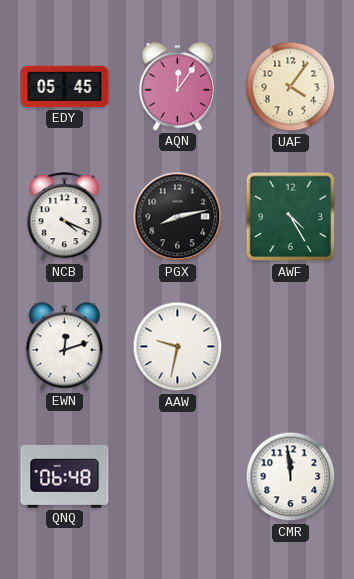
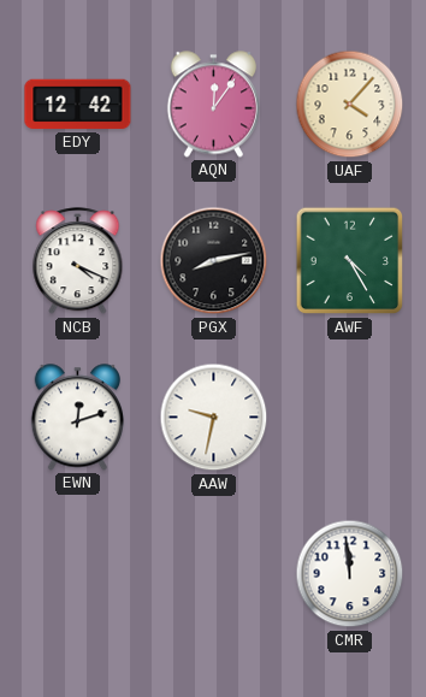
EDY: 05:45 -> 12:42
UAF: 4:06 -> 4:07
QNQ: 06:48 -> none
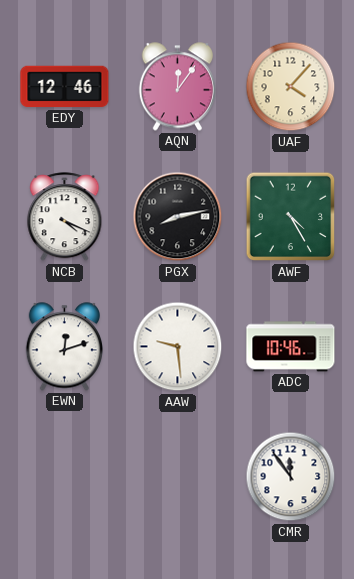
EDY: 12:42 -> 12:46
AAW: 9:32 -> 9:29
ADC: none -> 10:46
CMR: 11:59 -> 11:54
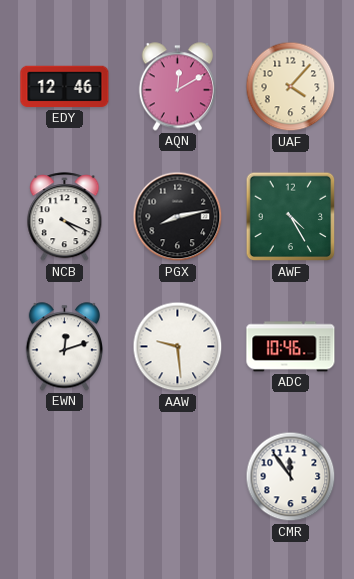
AQN: 12:06 -> 12:10
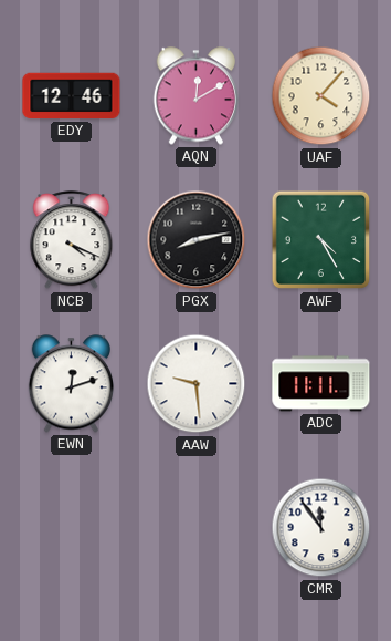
ADC: 10:46 -> 11:11
